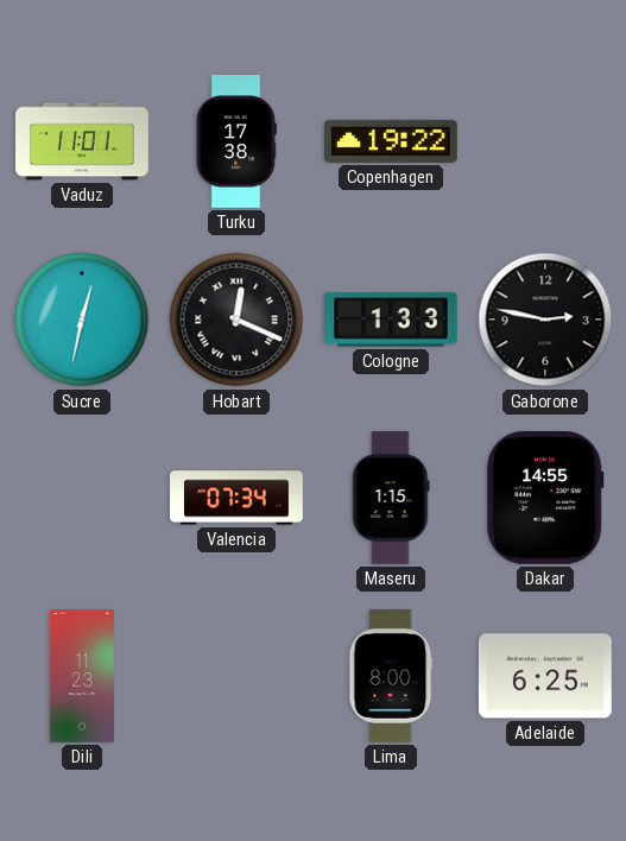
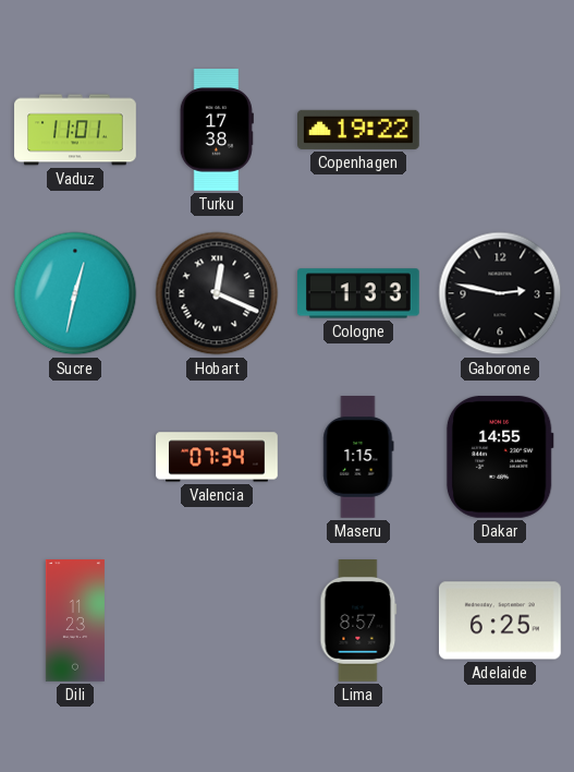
Lima: 8:00 -> 8:57
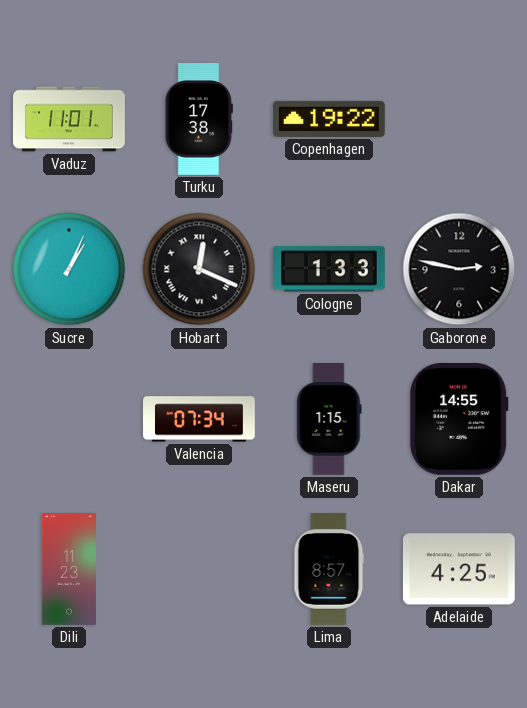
Sucre: 12:32 -> 1:04
Adelaide: 6:25 -> 4:25
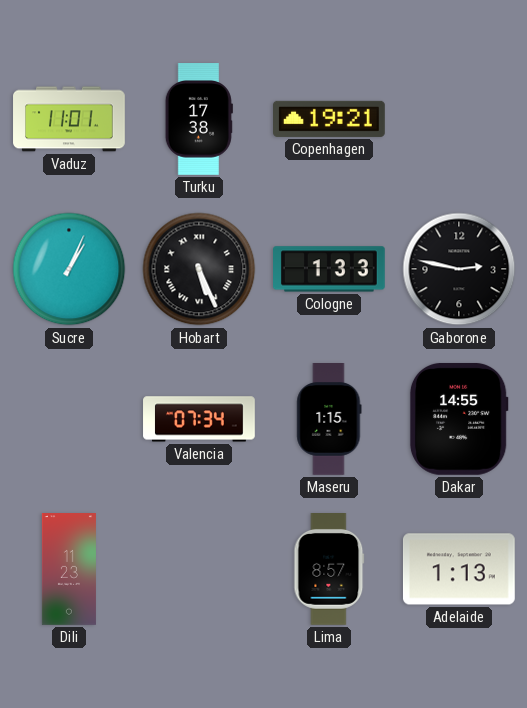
Copenhagen: 19:22 -> 19:21
Hobart: 12:19 -> 5:26
Adelaide: 4:25 -> 1:13
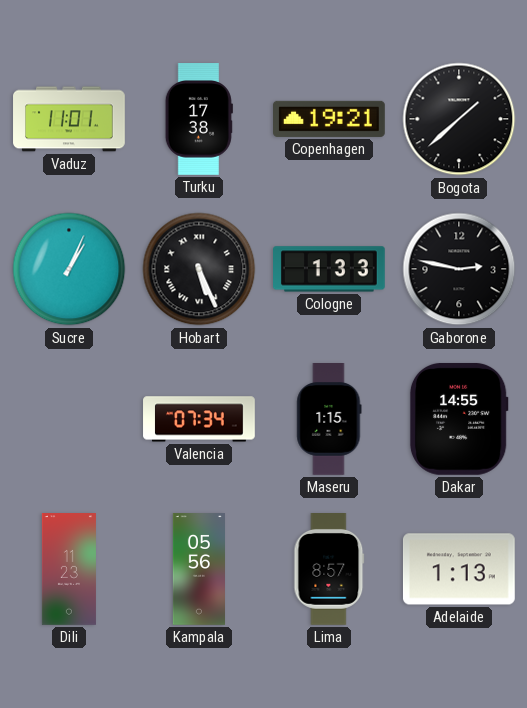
Bogota: none -> 1:38
Kampala: none -> 05:56
